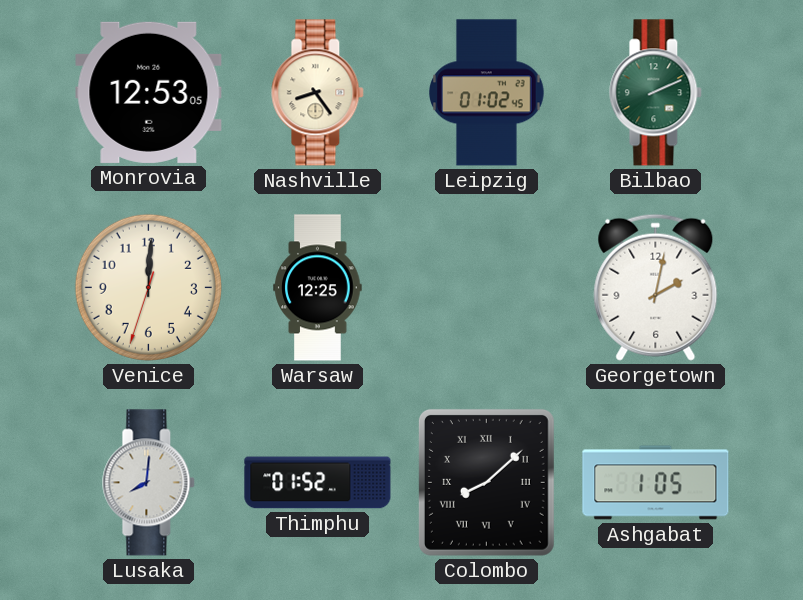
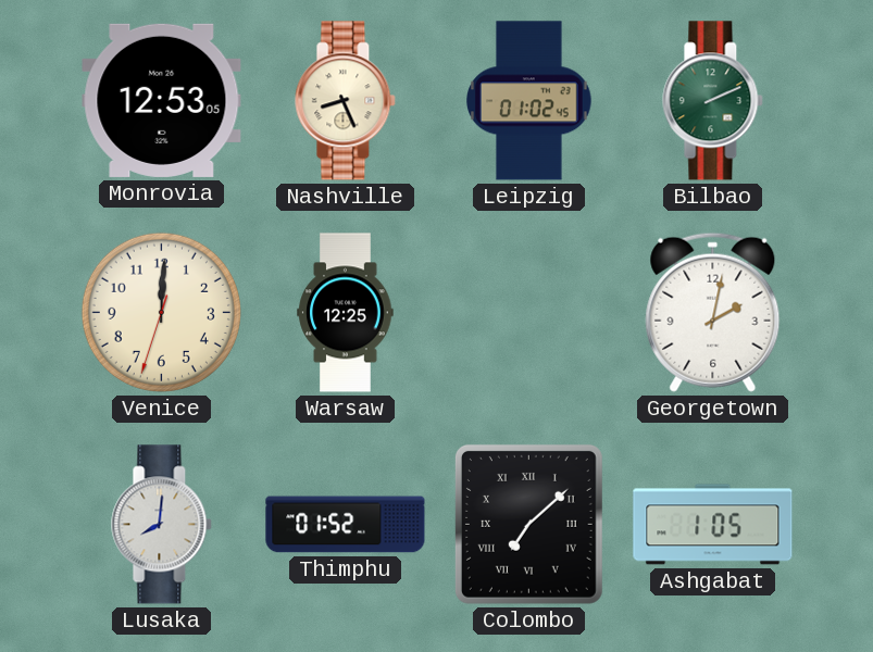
Nashville: 8:24 -> 8:26
Colombo: 8:08 -> 7:08
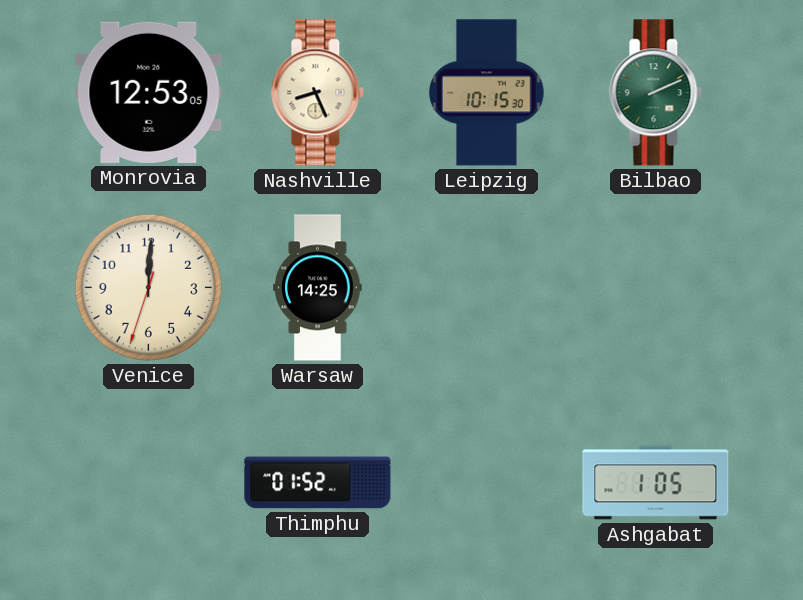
Leipzig: 01:02 -> 10:15
Warsaw: 12:25 -> 14:25
Georgetown: 2:02 -> none
Lusaka: 8:01 -> none
Colombo: 7:08 -> none
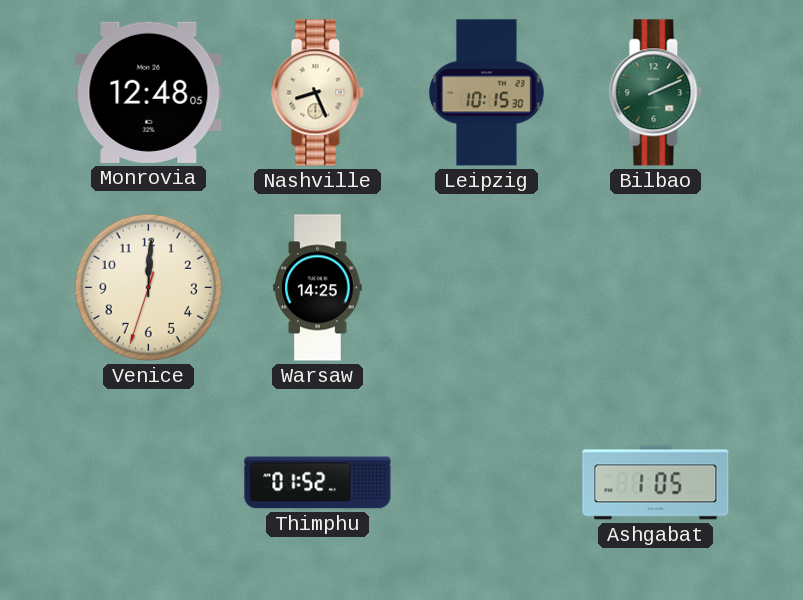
Monrovia: 12:53 -> 12:48
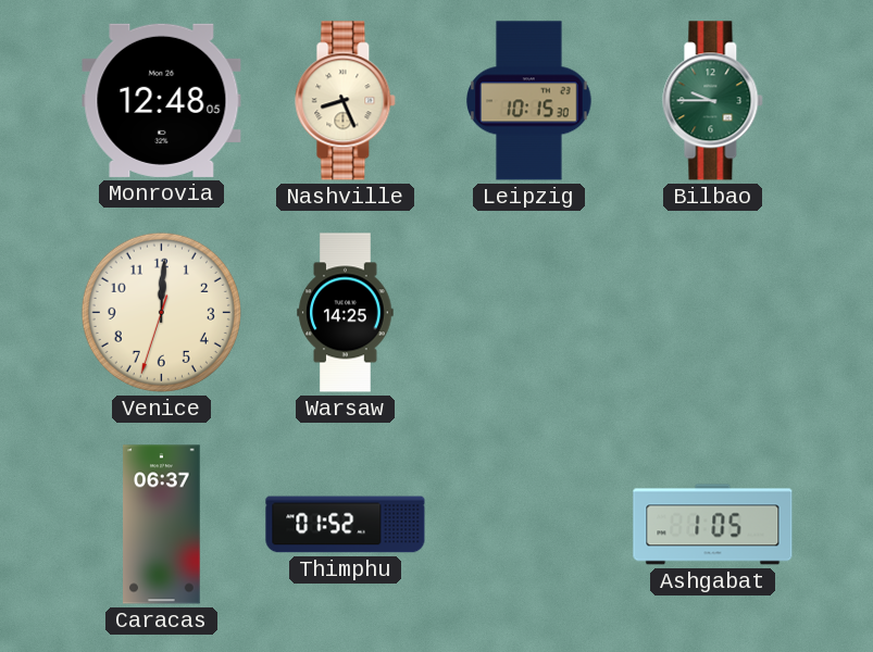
Bilbao: 2:11 -> 9:45
Caracas: none -> 06:37
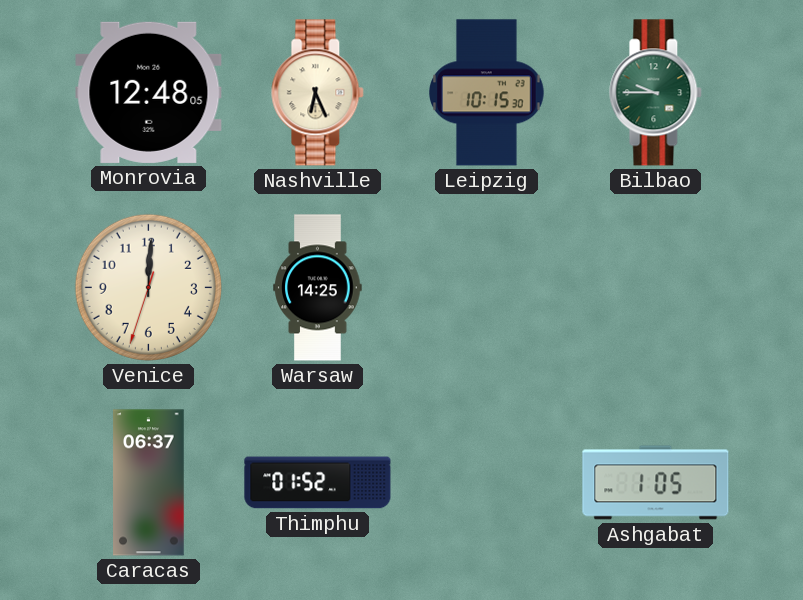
Nashville: 8:26 -> 6:26
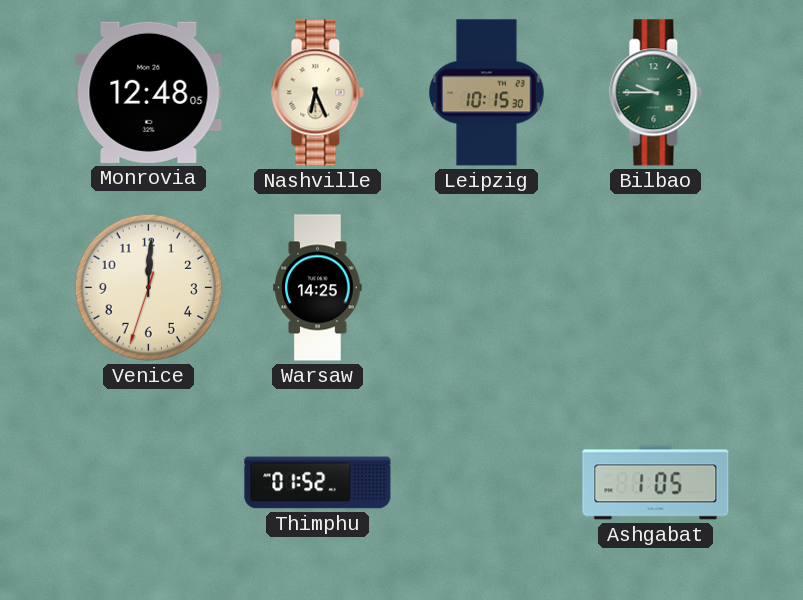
Caracas: 06:37 -> none
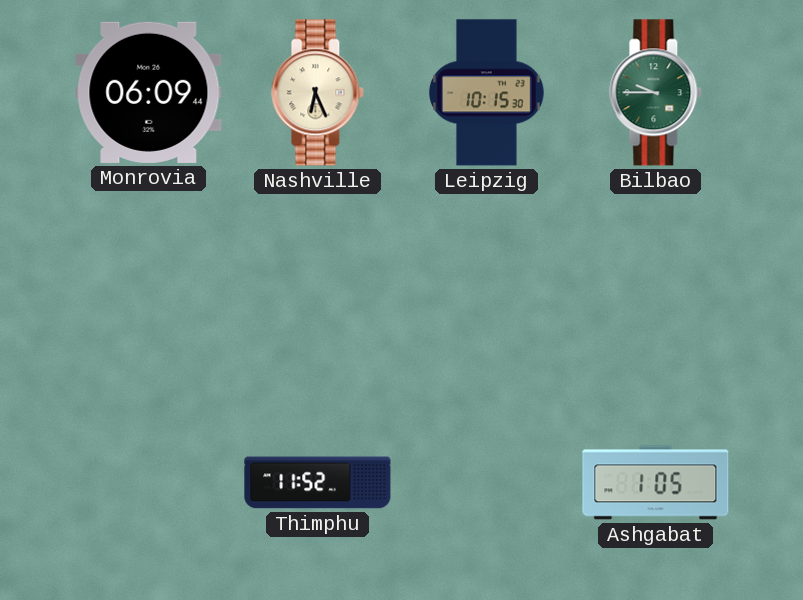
Monrovia: 12:48 -> 06:09
Venice: 12:00 -> none
Warsaw: 14:25 -> none
Thimphu: 01:52 -> 11:52
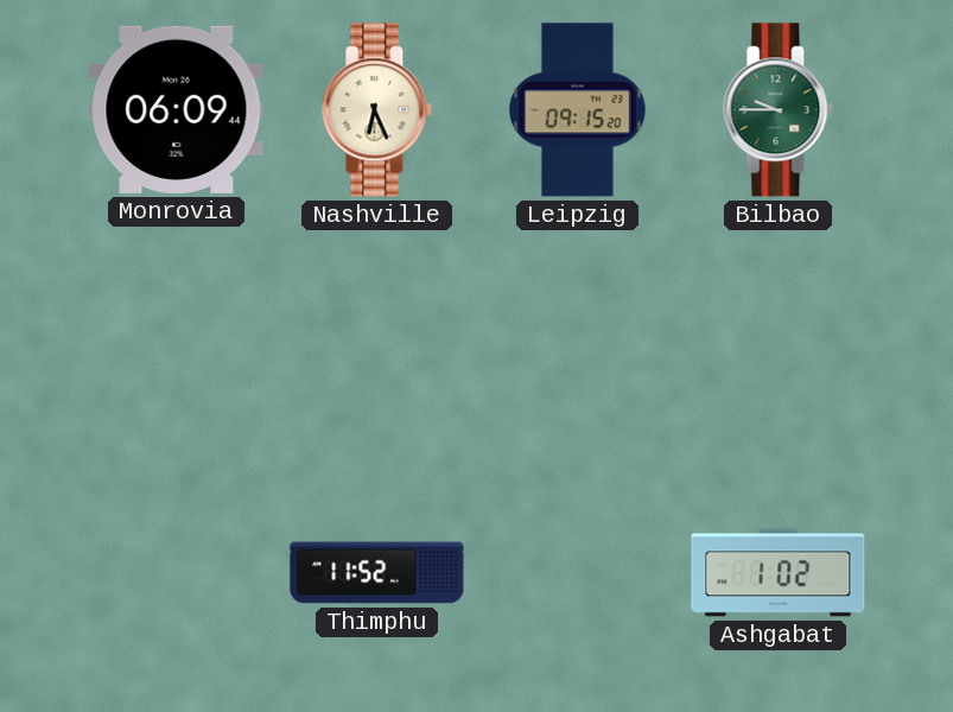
Leipzig: 10:15 -> 09:15
Ashgabat: 1:05 -> 1:02
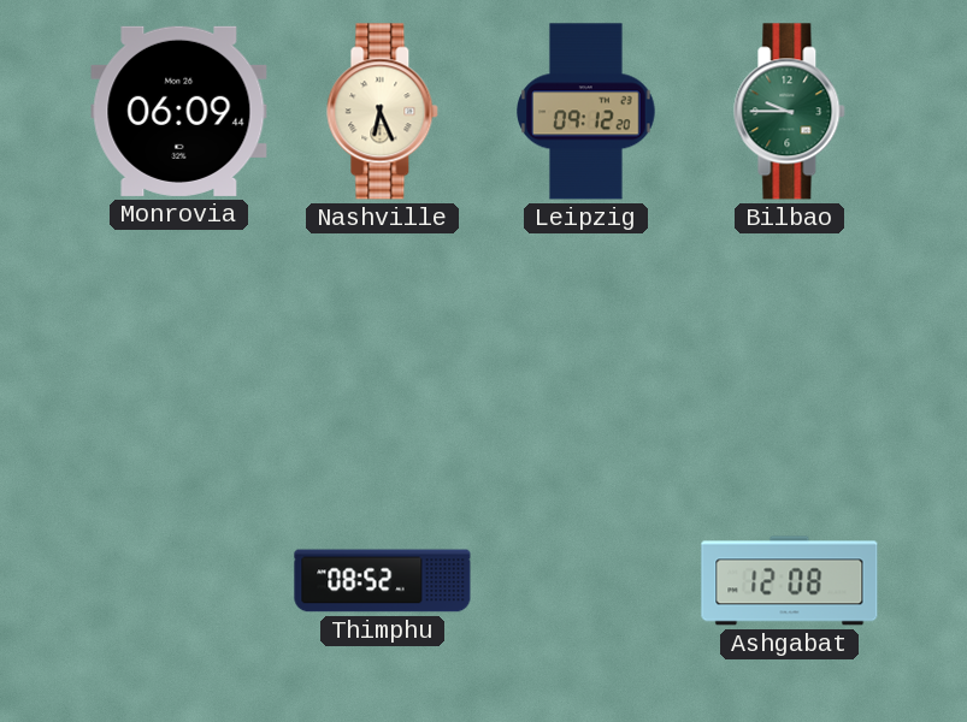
Leipzig: 09:15 -> 09:12
Thimphu: 11:52 -> 08:52
Ashgabat: 1:02 -> 12:08
